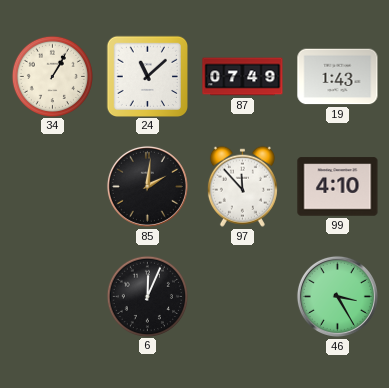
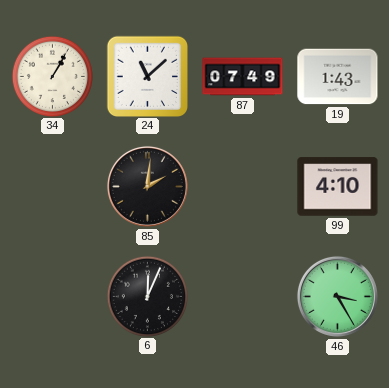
97: 11:53 -> none
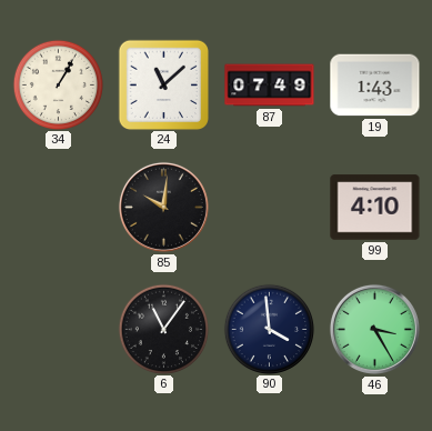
85: 2:01 -> 10:01
6: 12:04 -> 11:06
90: none -> 3:59
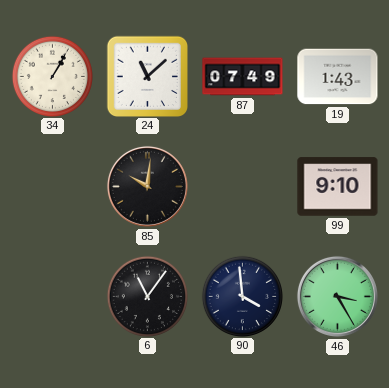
99: 4:10 -> 9:10
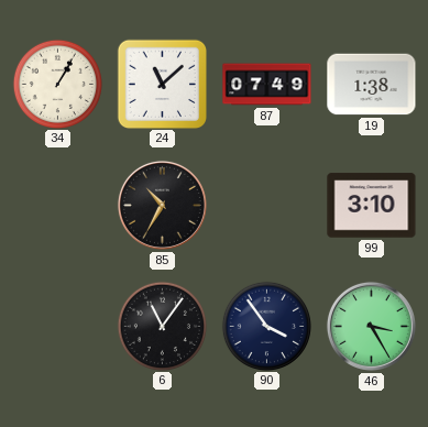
19: 1:43 -> 1:38
85: 10:01 -> 10:35
99: 9:10 -> 3:10
90: 3:59 -> 3:54
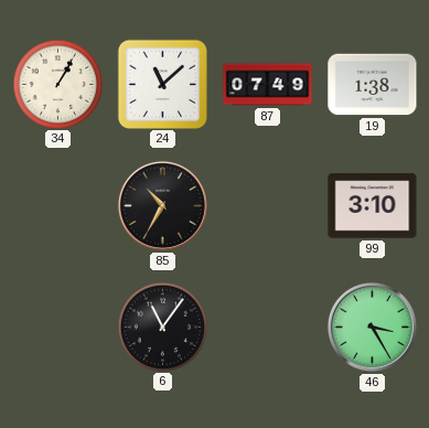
90: 3:54 -> none
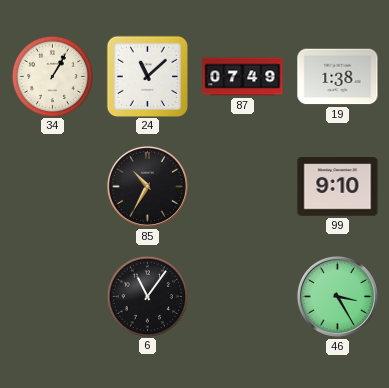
99: 3:10 -> 9:10
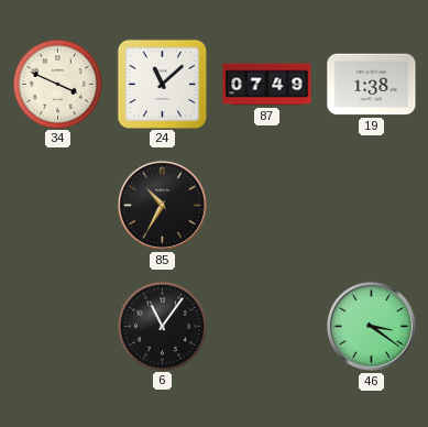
34: 1:05 -> 3:49
99: 9:10 -> none
46: 3:25 -> 3:21
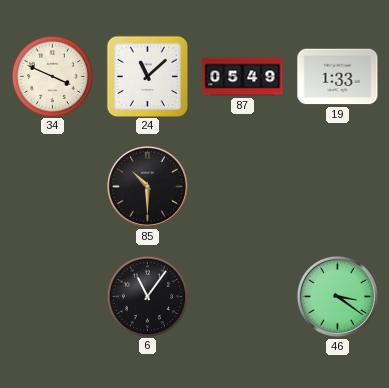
87: 07:49 -> 05:49
19: 1:38 -> 1:33
85: 10:35 -> 10:30
